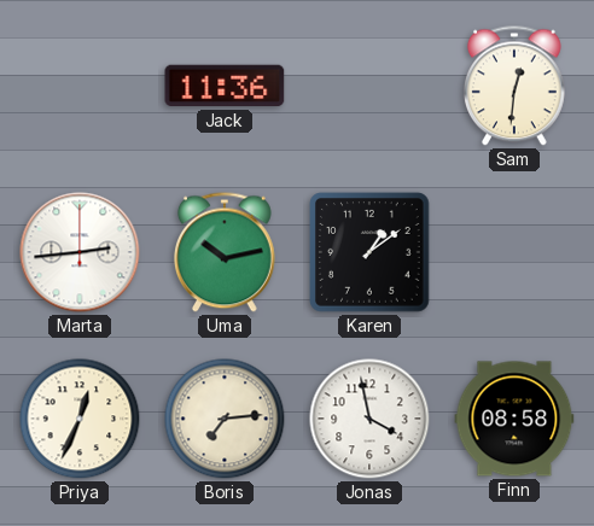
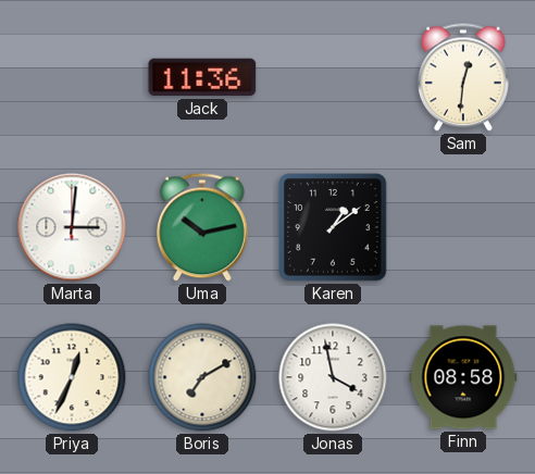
Marta: 2:44 -> 3:01
Boris: 7:14 -> 7:10
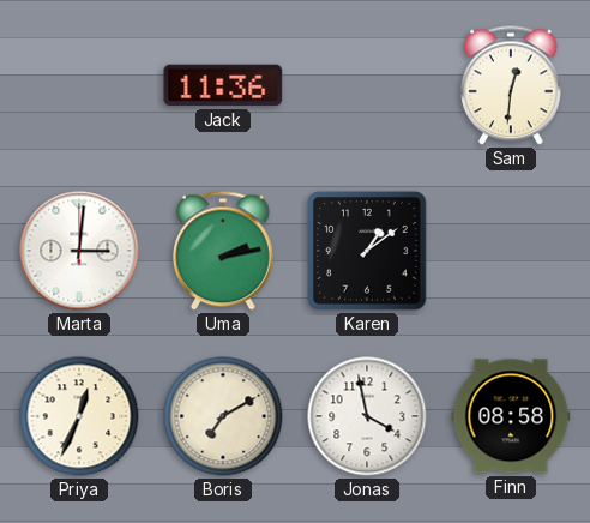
Uma: 10:13 -> 2:13
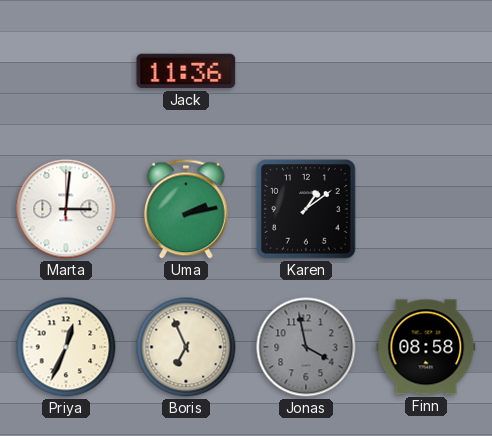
Sam: 12:31 -> none
Boris: 7:10 -> 6:56
Jonas dial: white -> grey
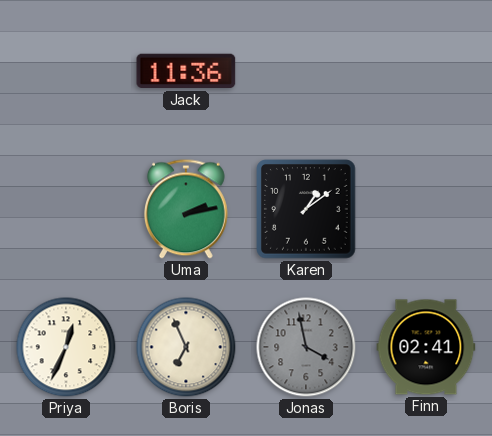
Marta: 3:01 -> none
Finn: 08:58 -> 02:41
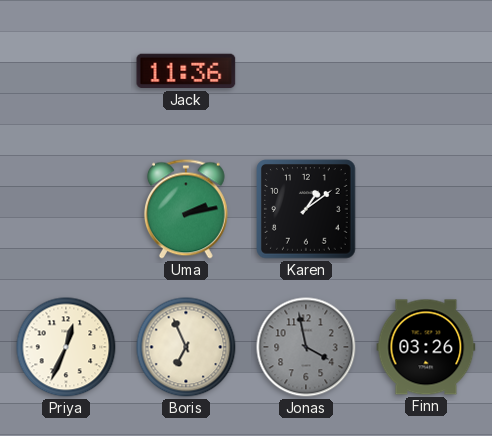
Finn: 02:41 -> 03:26
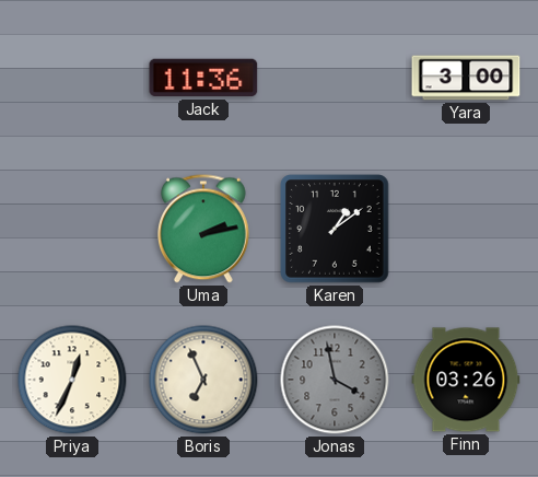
Yara: none -> 3:00
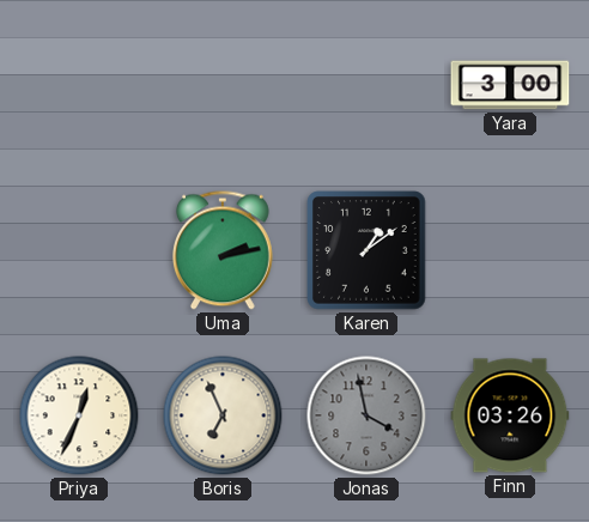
Jack: 11:36 -> none
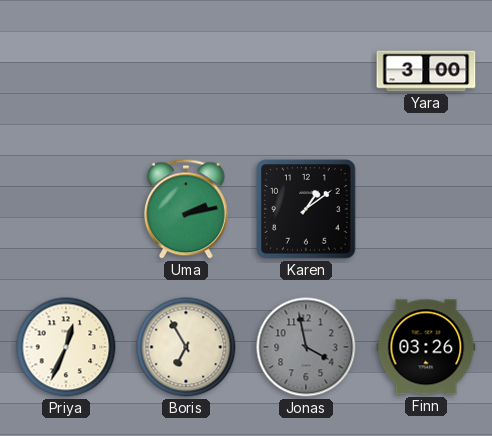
Boris: 6:56 -> 6:55
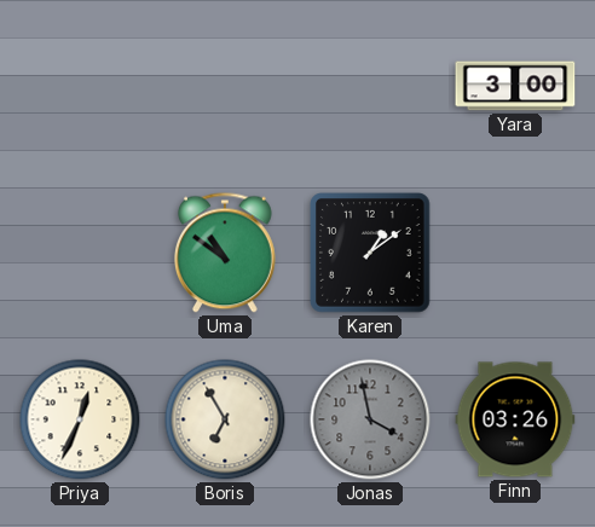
Uma: 2:13 -> 10:51
